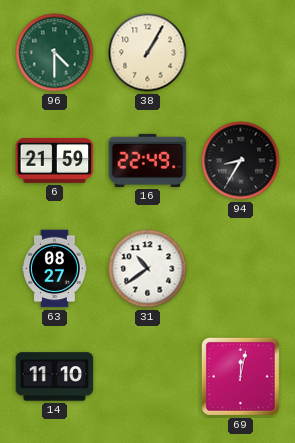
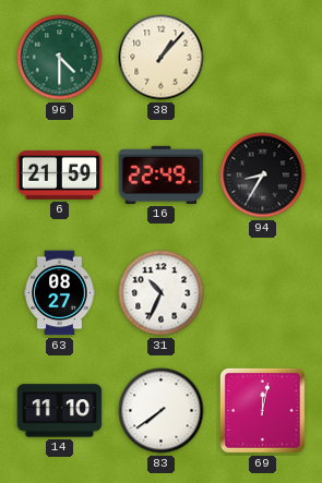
38: 1:05 -> 1:07
31: 10:39 -> 10:34
83: none -> 7:39
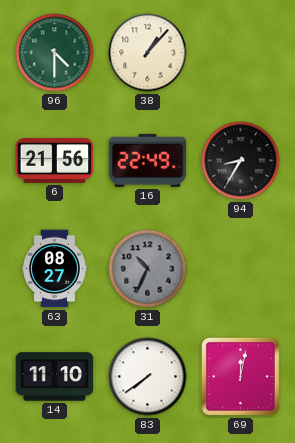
6: 21:59 -> 21:56
31 dial: white -> grey
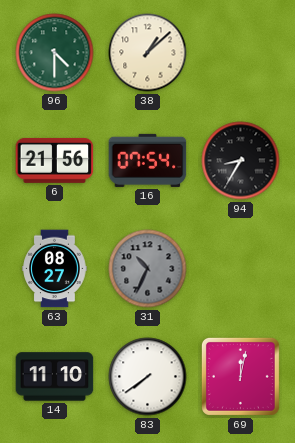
38: 1:07 -> 1:08
16: 22:49 -> 07:54
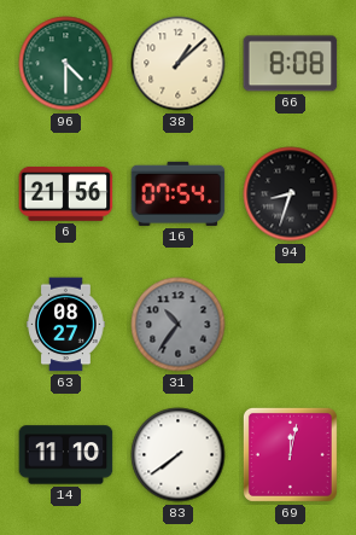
66: none -> 8:08
94: 8:35 -> 8:33
31: 10:34 -> 10:36
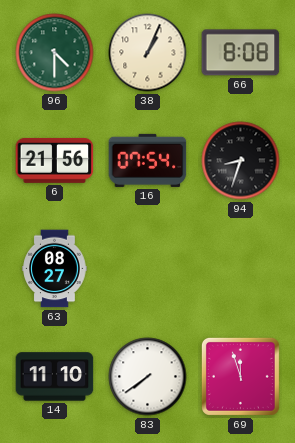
38: 1:08 -> 1:04
31: 10:36 -> none
69: 12:02 -> 11:57
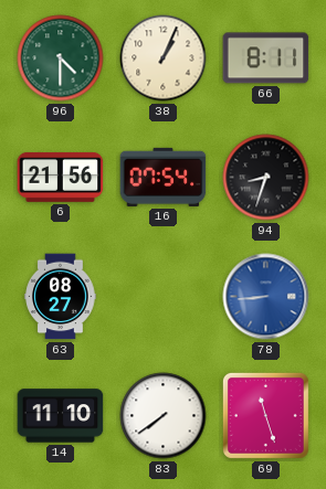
66: 8:08 -> 8:11
78: none -> 8:44
69: 11:57 -> 11:27
